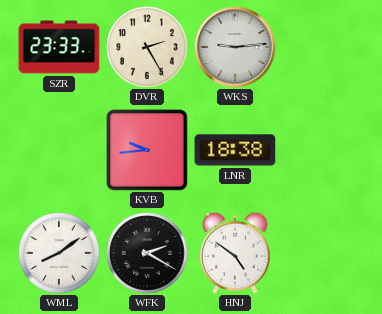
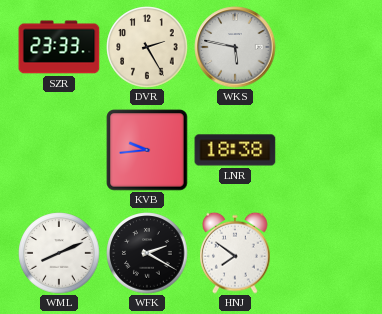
WKS: 9:14 -> 5:47
WML: 8:09 -> 8:11
HNJ: 4:51 -> 7:51
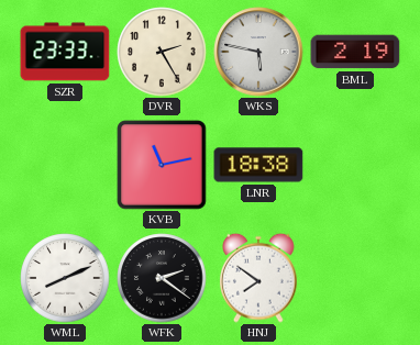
BML: none -> 2:19
KVB: 9:44 -> 11:13
WFK: 2:20 -> 2:21
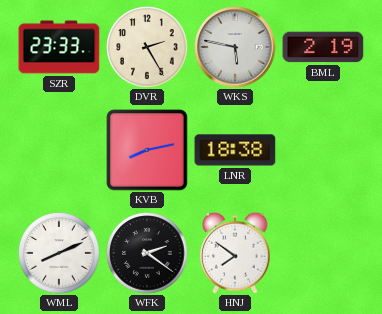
KVB: 11:13 -> 8:13
